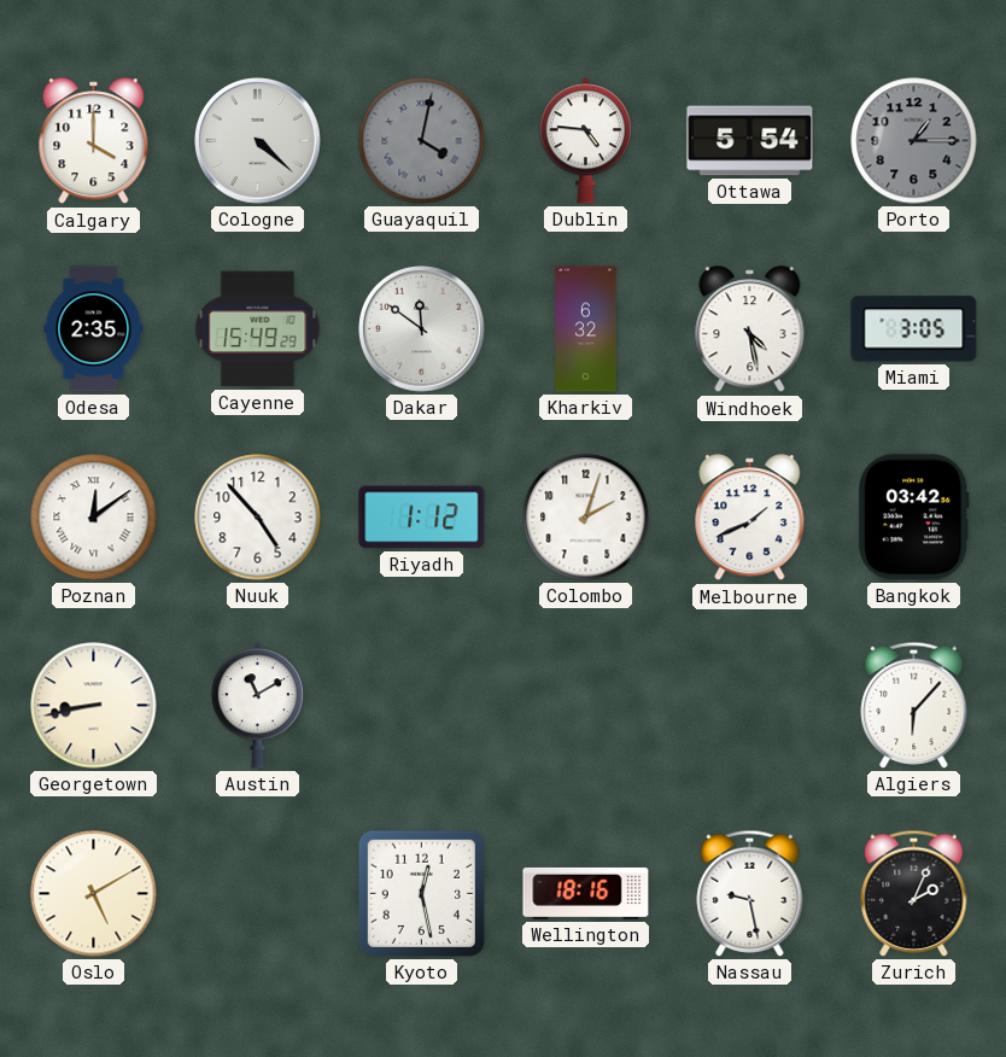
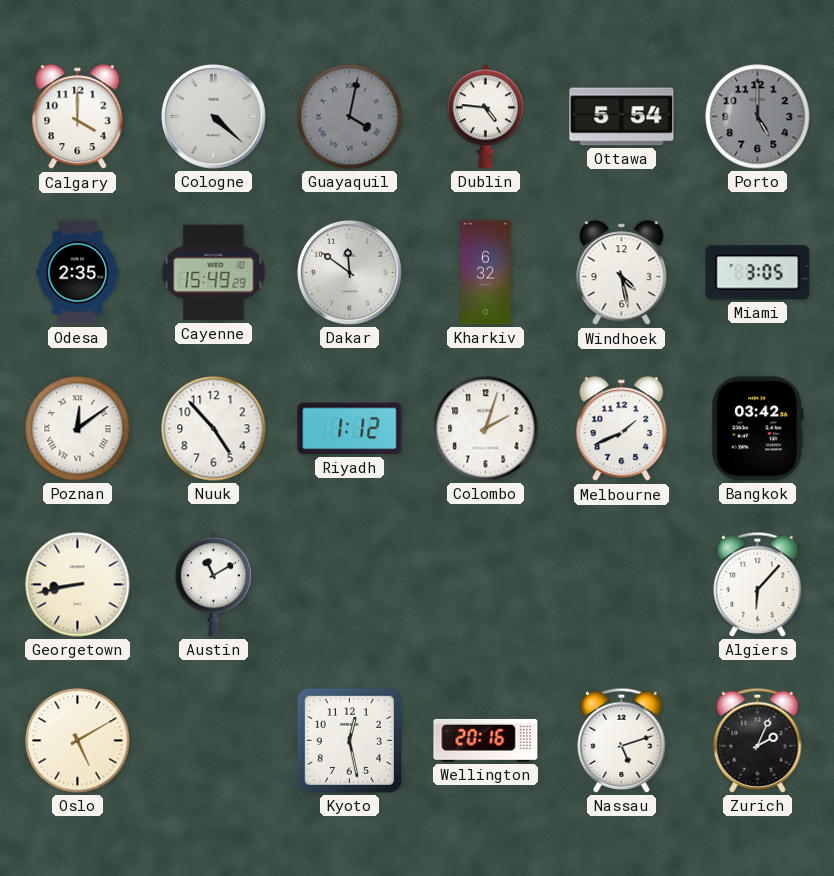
Porto: 1:15 -> 5:00
Wellington: 18:16 -> 20:16
Nassau: 9:28 -> 5:12
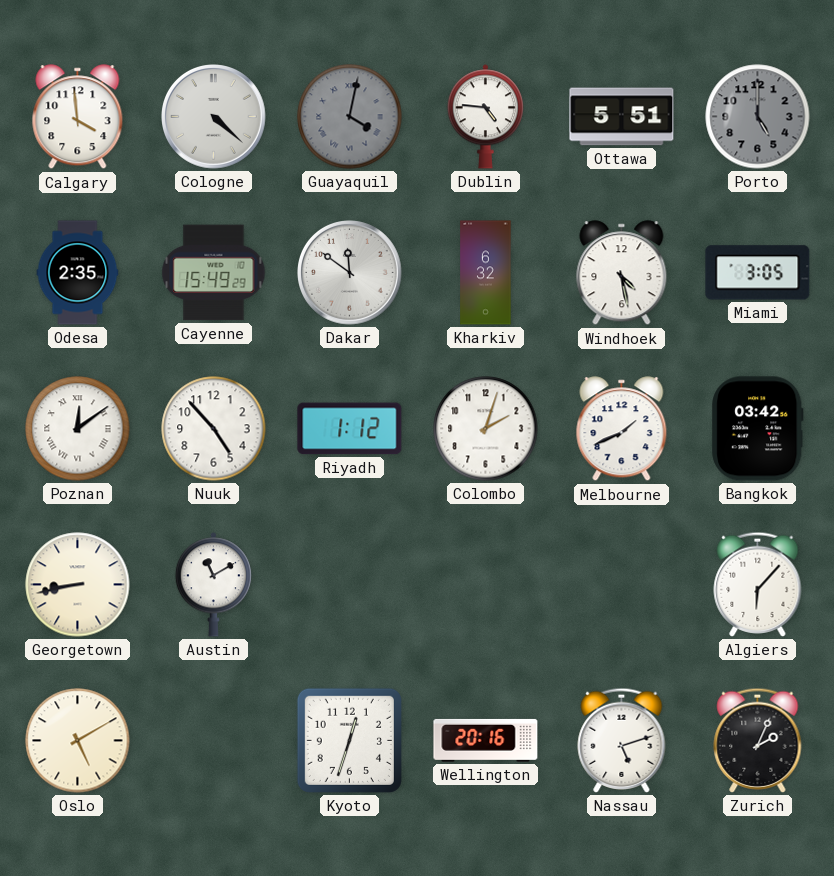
Calgary: 4:00 -> 3:59
Ottawa: 5:54 -> 5:51
Kyoto: 12:28 -> 12:33
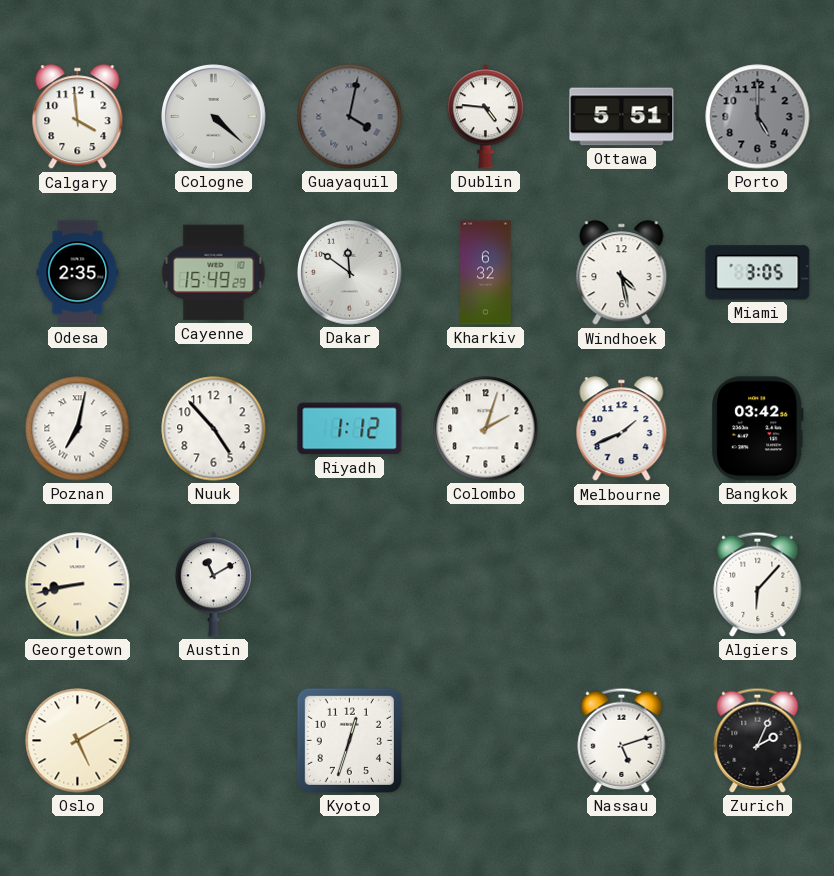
Poznan: 12:09 -> 7:02
Wellington: 20:16 -> none
